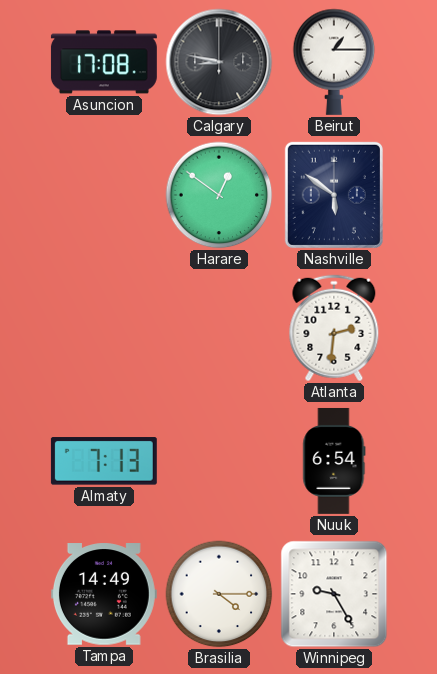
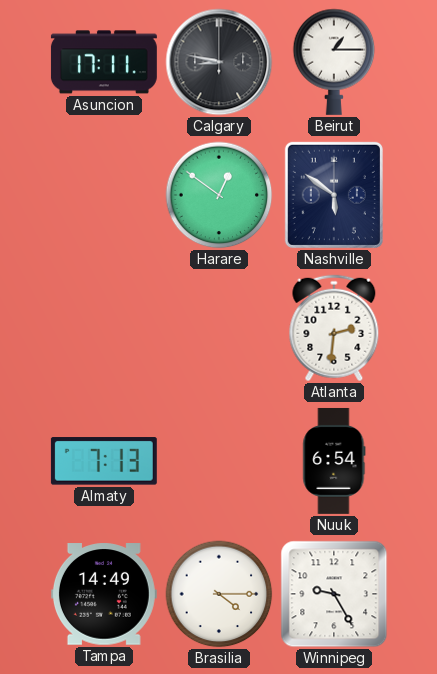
Asuncion: 17:08 -> 17:11
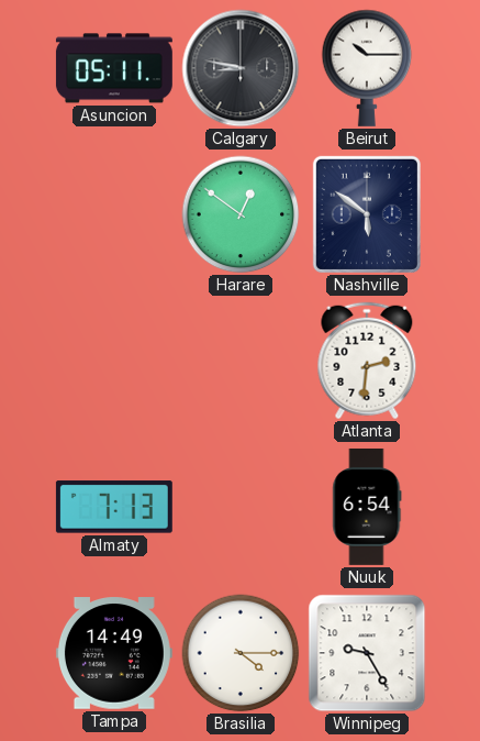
Asuncion: 17:11 -> 05:11
Beirut: 1:15 -> 10:15
